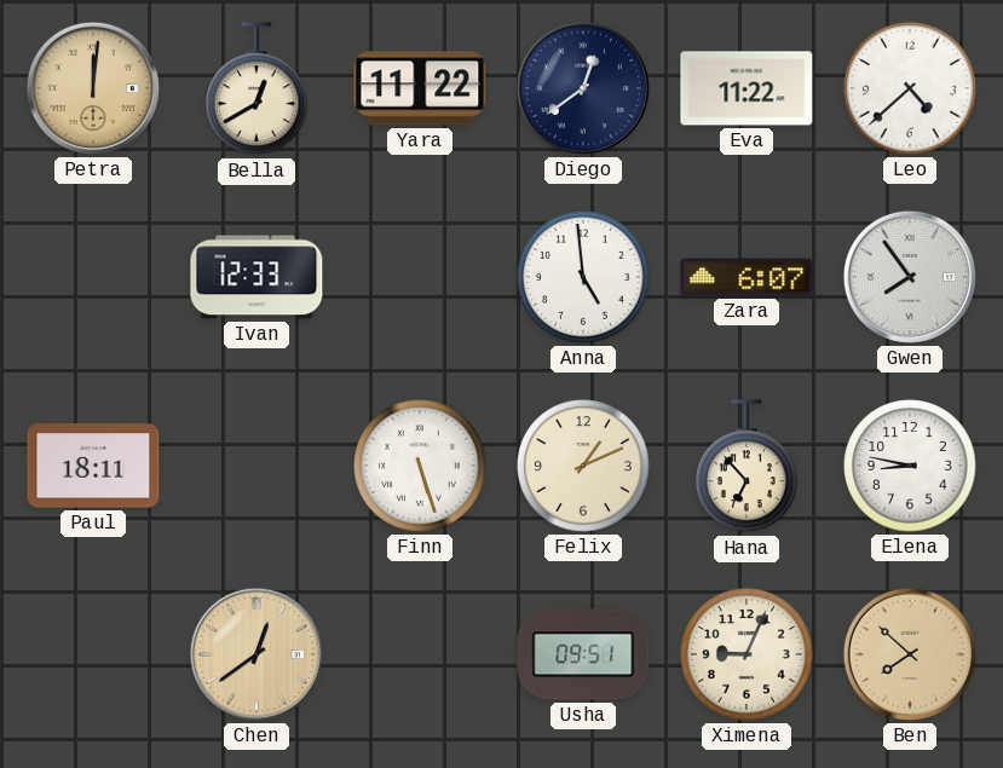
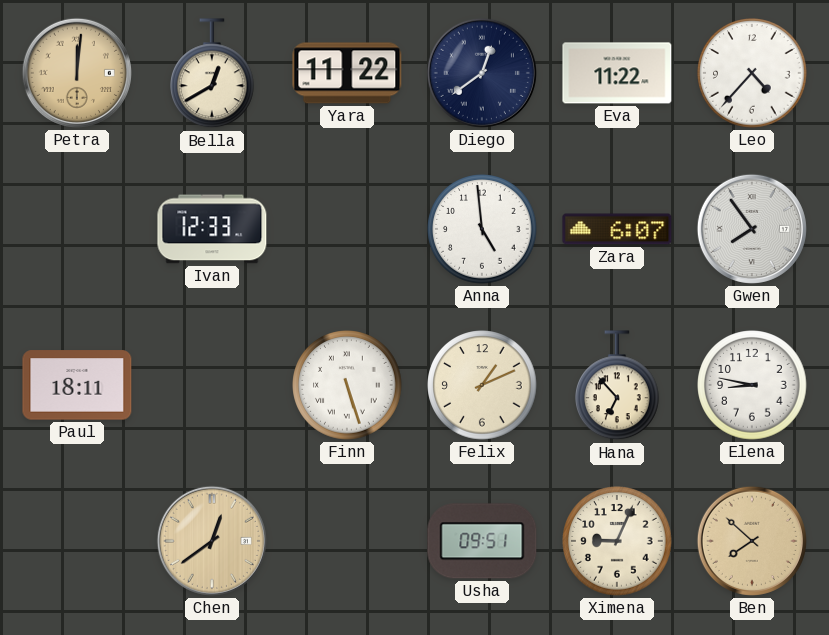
Leo: 4:38 -> 4:37
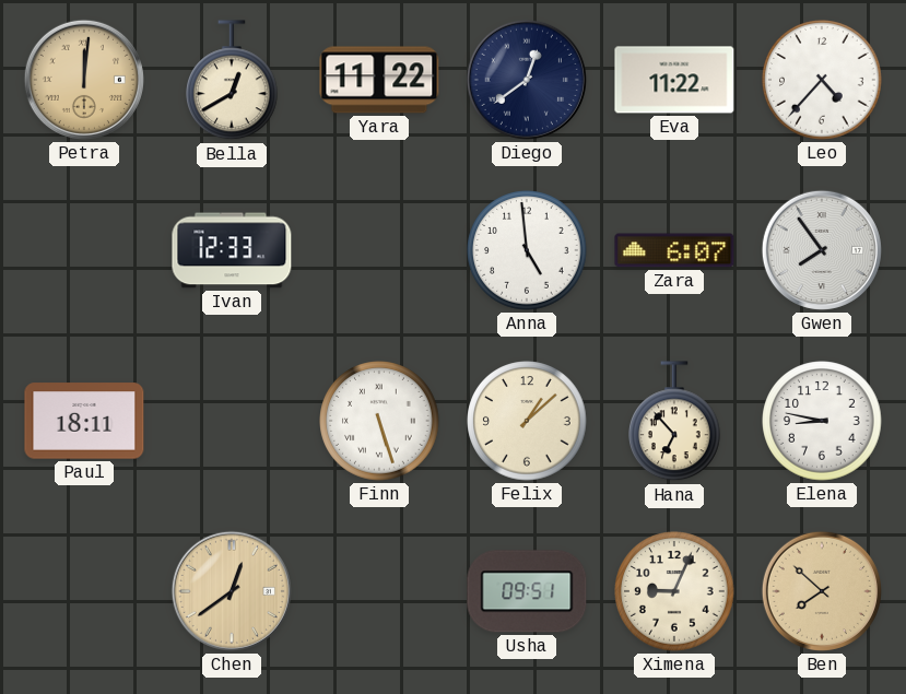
Felix: 1:11 -> 1:08
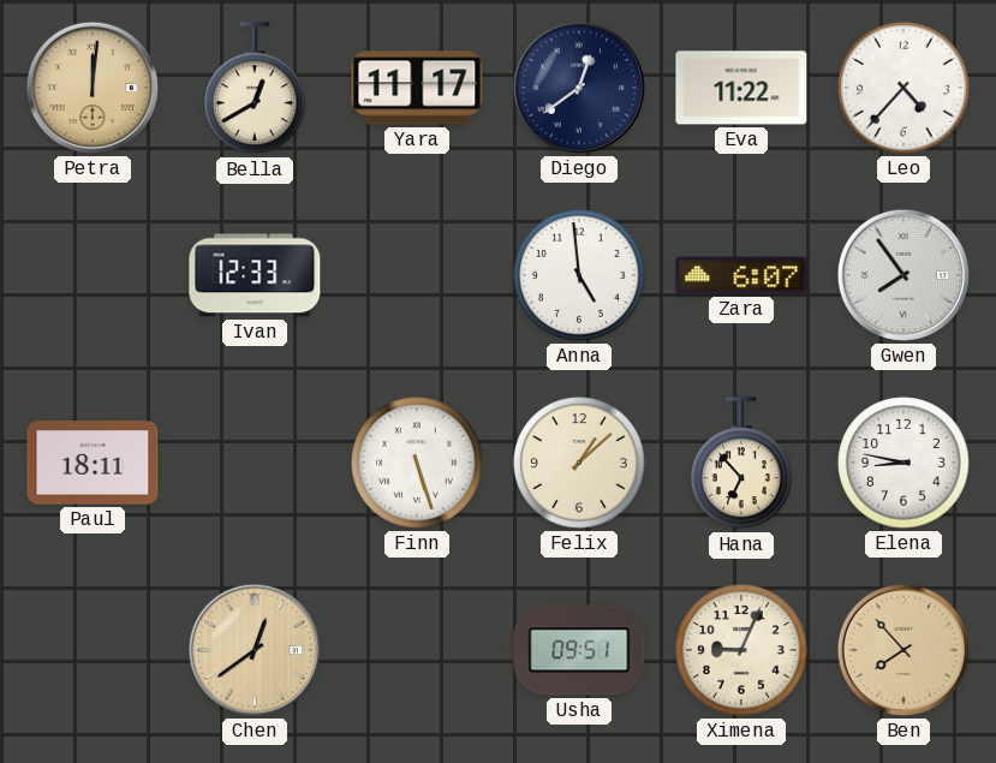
Yara: 11:22 -> 11:17
Ben: 7:52 -> 7:53
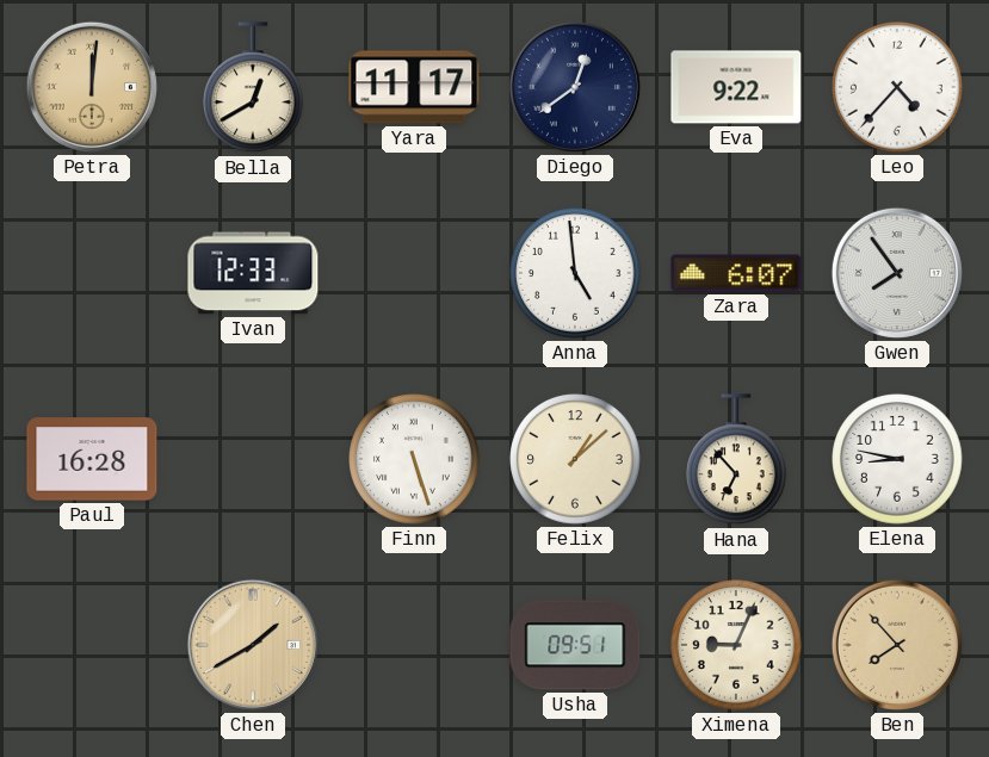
Eva: 11:22 -> 9:22
Paul: 18:11 -> 16:28
Chen: 12:39 -> 1:40
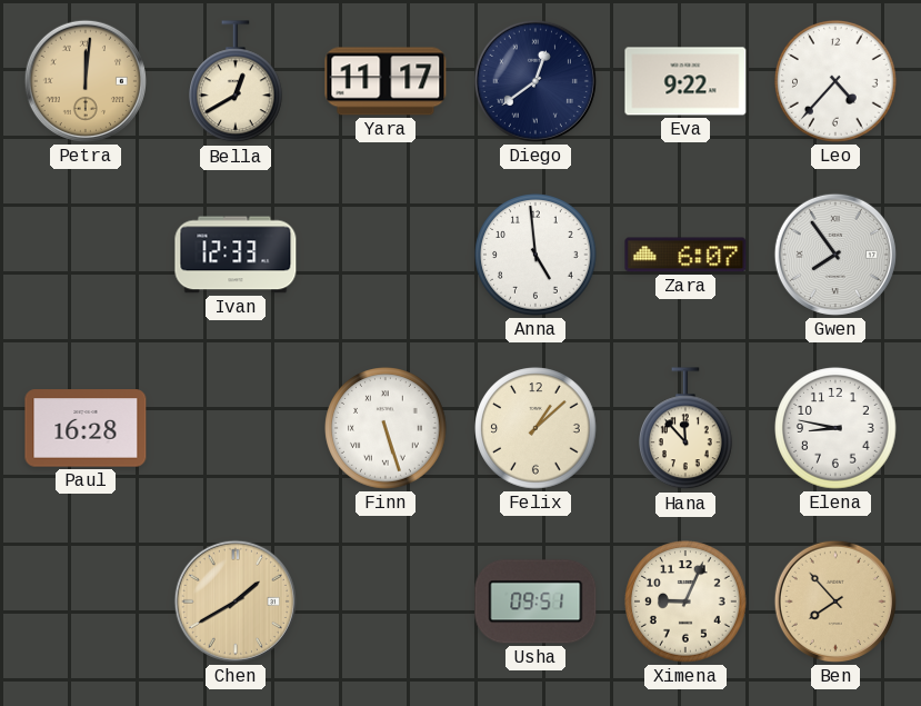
Hana: 6:53 -> 11:53
